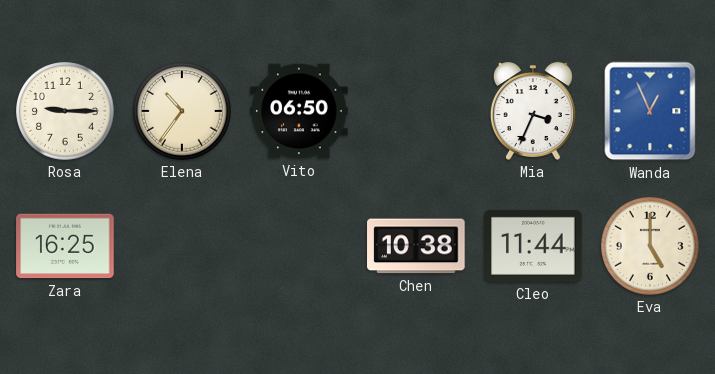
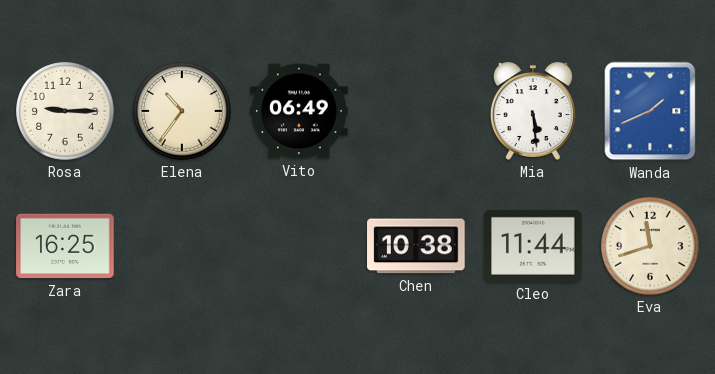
Vito: 06:50 -> 06:49
Mia: 3:34 -> 5:29
Wanda: 12:56 -> 1:41
Eva: 5:00 -> 11:42
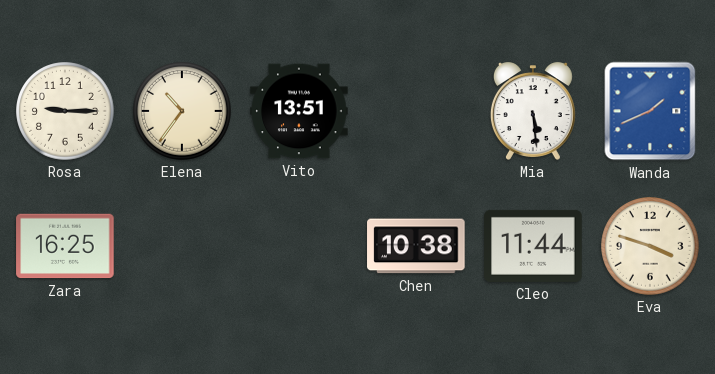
Vito: 06:49 -> 13:51
Eva: 11:42 -> 3:48
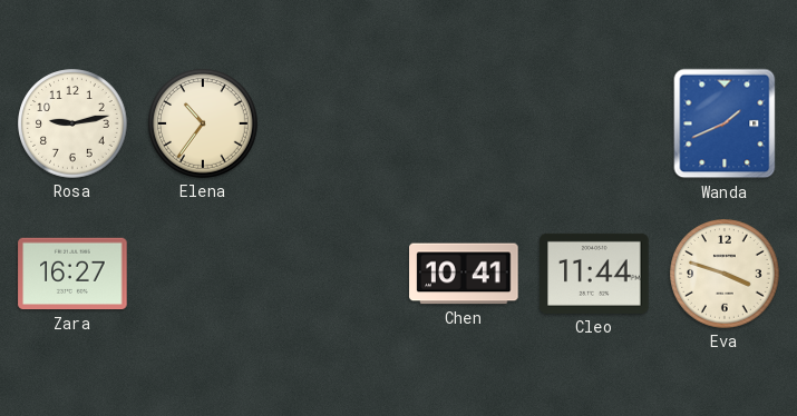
Rosa: 9:15 -> 9:13
Vito: 13:51 -> none
Mia: 5:29 -> none
Zara: 16:25 -> 16:27
Chen: 10:38 -> 10:41
